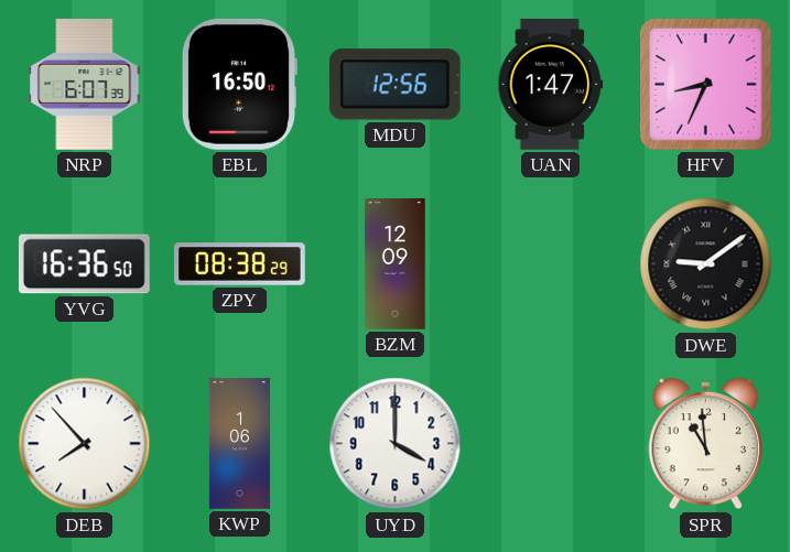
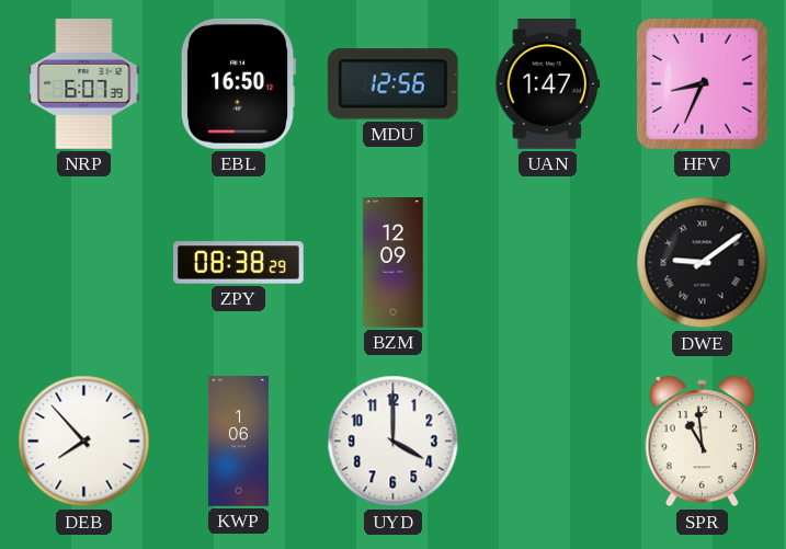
YVG: 16:36 -> none
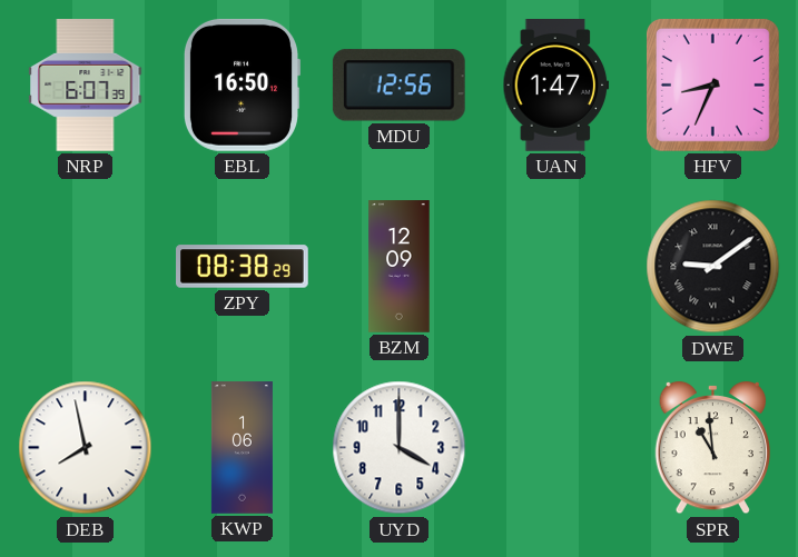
DEB: 7:53 -> 7:58
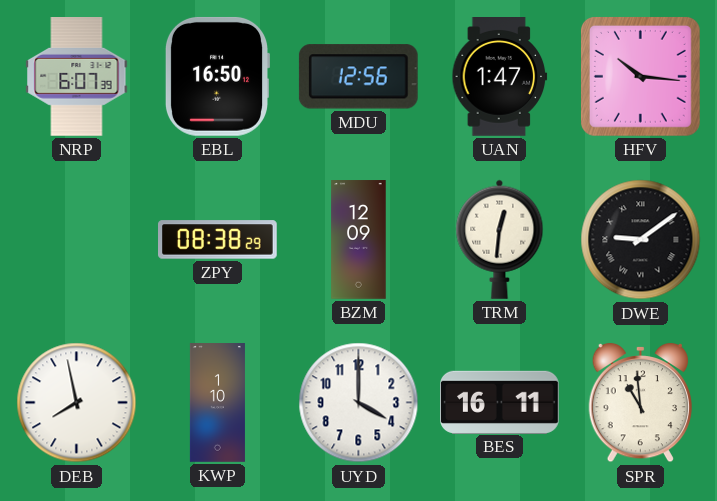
HFV: 8:34 -> 10:16
TRM: none -> 12:31
KWP: 1:06 -> 1:10
BES: none -> 16:11
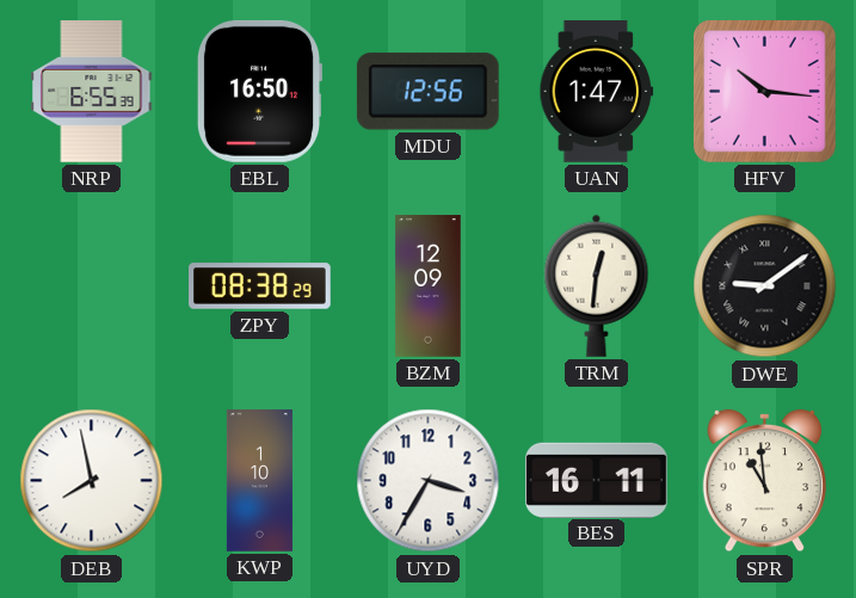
NRP: 6:07 -> 6:55
UYD: 4:00 -> 3:35
